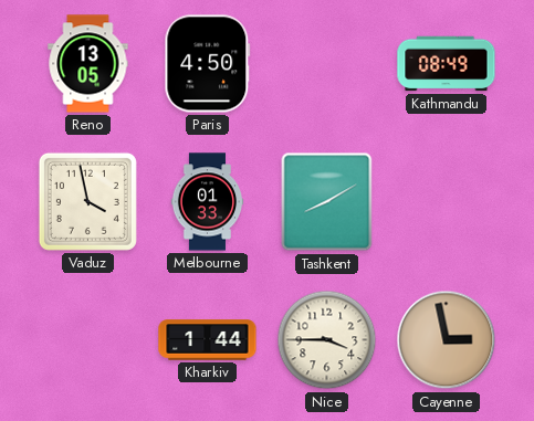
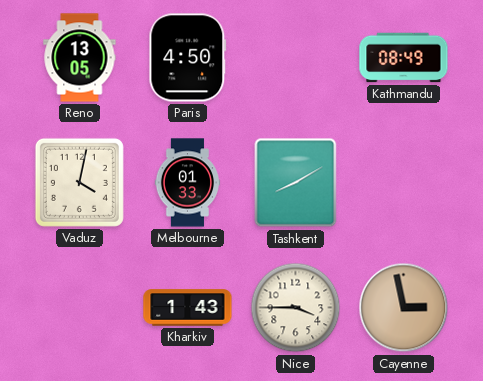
Vaduz: 3:58 -> 4:02
Kharkiv: 1:44 -> 1:43
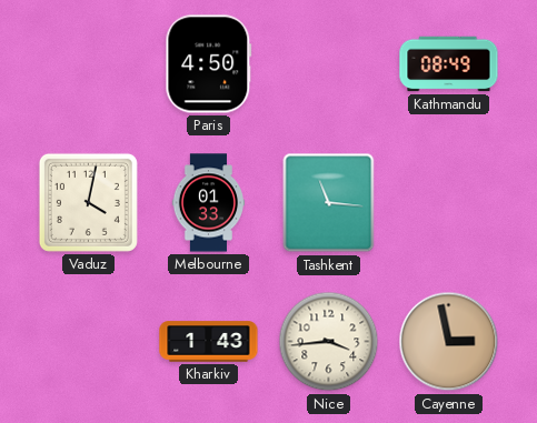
Reno: 13:05 -> none
Tashkent: 8:10 -> 11:16
Nice: 3:45 -> 3:44
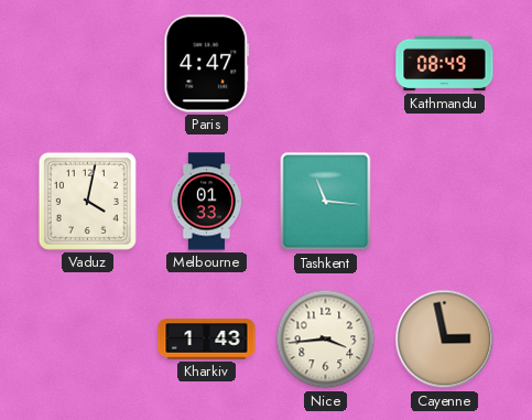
Paris: 4:50 -> 4:47
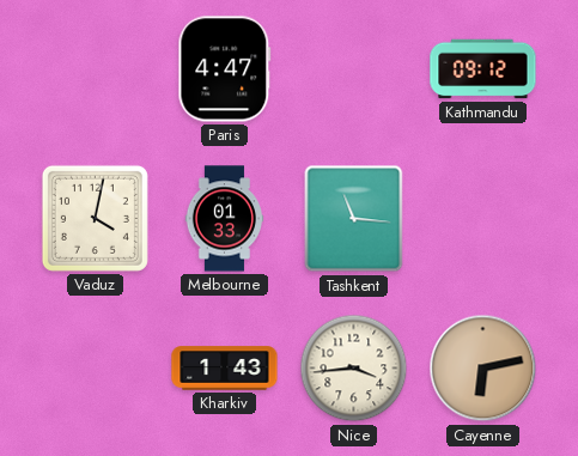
Kathmandu: 08:49 -> 09:12
Cayenne: 2:58 -> 6:13
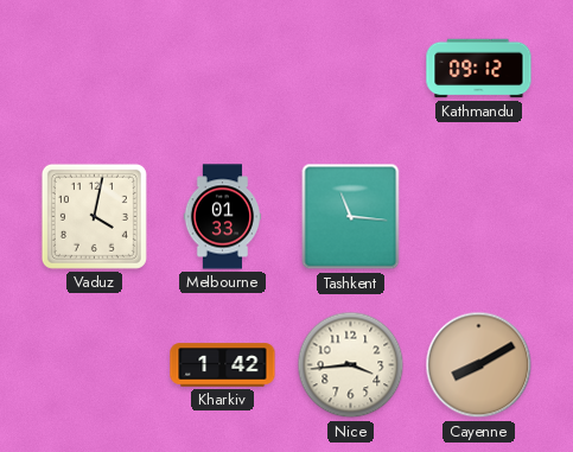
Paris: 4:47 -> none
Kharkiv: 1:43 -> 1:42
Cayenne: 6:13 -> 8:10
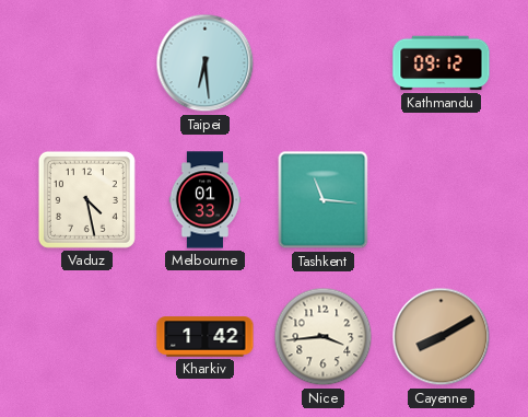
Taipei: none -> 6:29
Vaduz: 4:02 -> 4:28
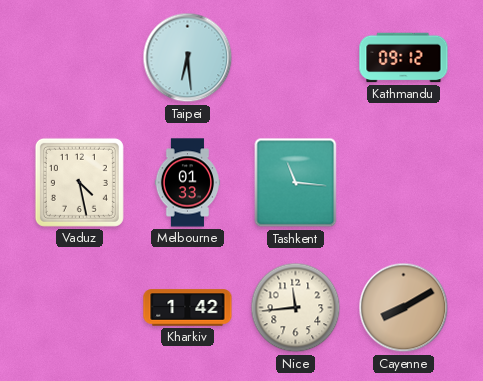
Nice: 3:44 -> 11:44
